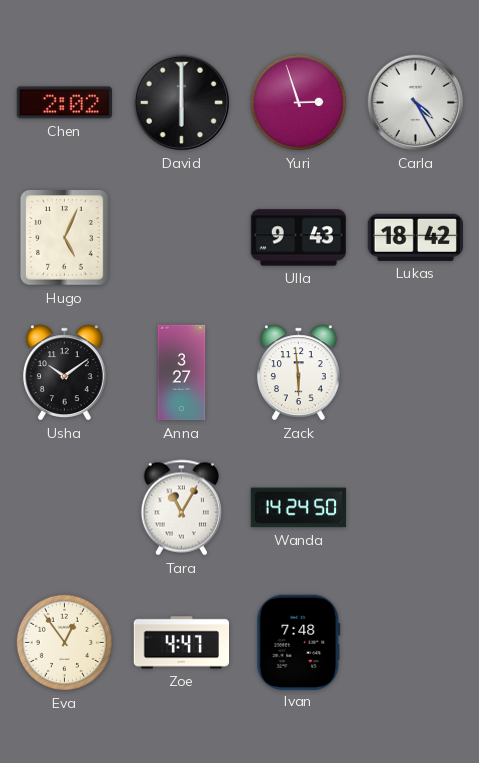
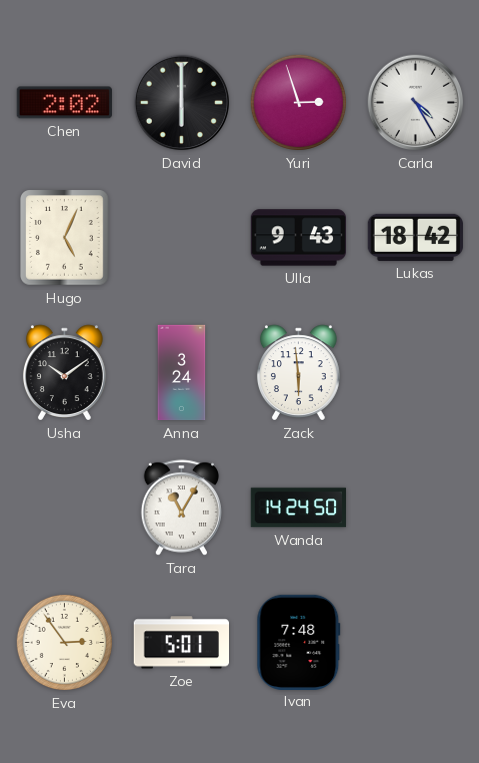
Anna: 3:27 -> 3:24
Eva: 12:54 -> 2:54
Zoe: 4:47 -> 5:01
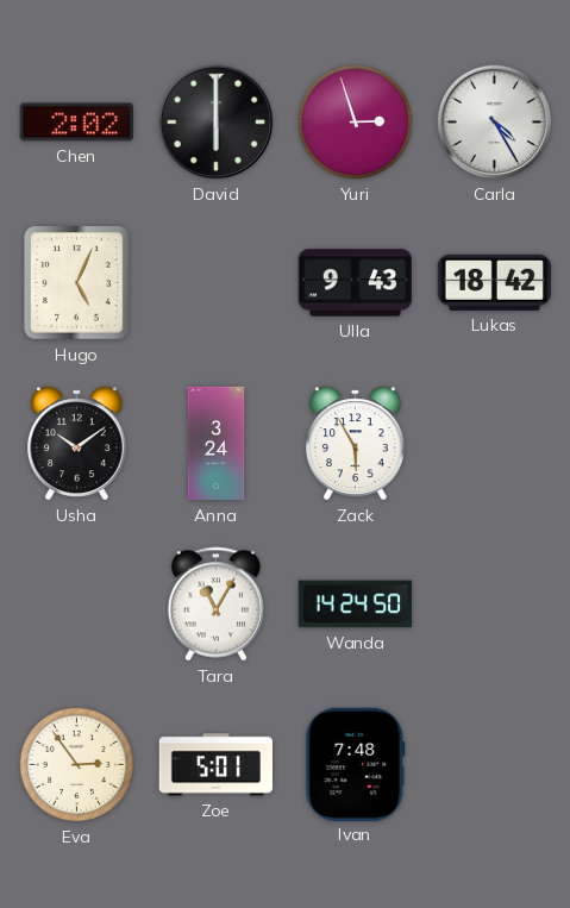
Zack: 5:59 -> 5:55
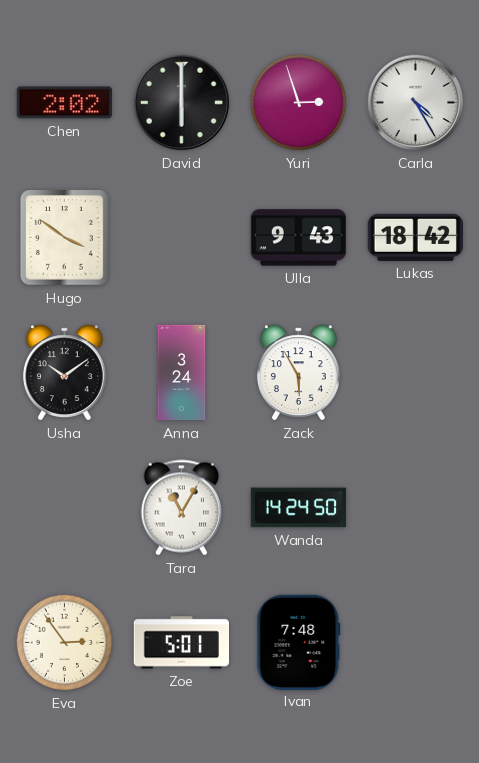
Hugo: 5:04 -> 3:51
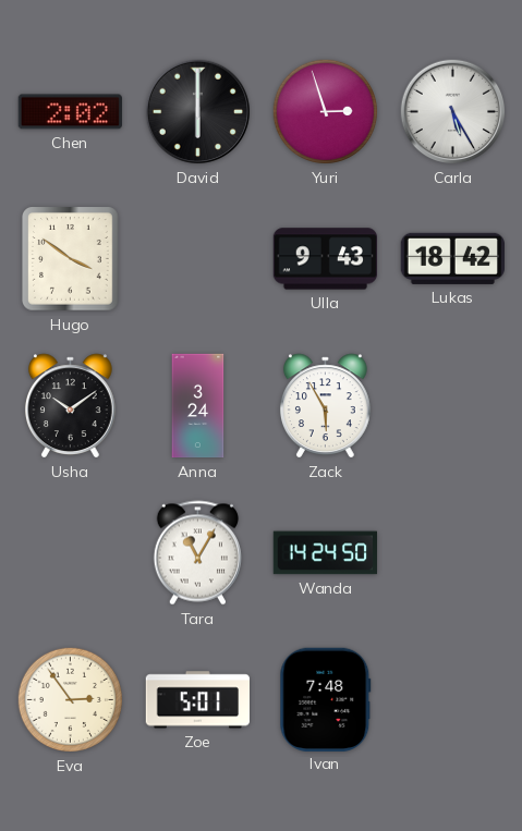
Carla: 4:25 -> 5:25
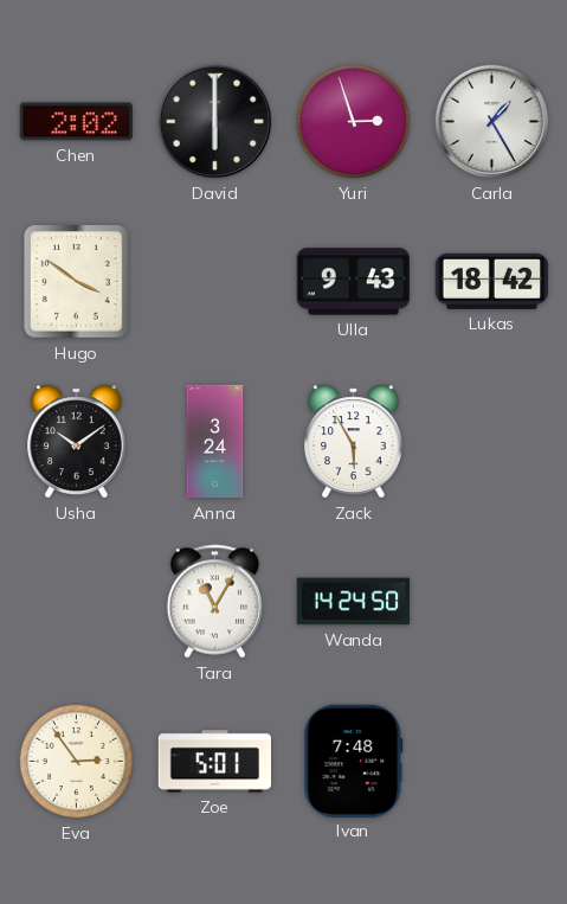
Carla: 5:25 -> 1:25
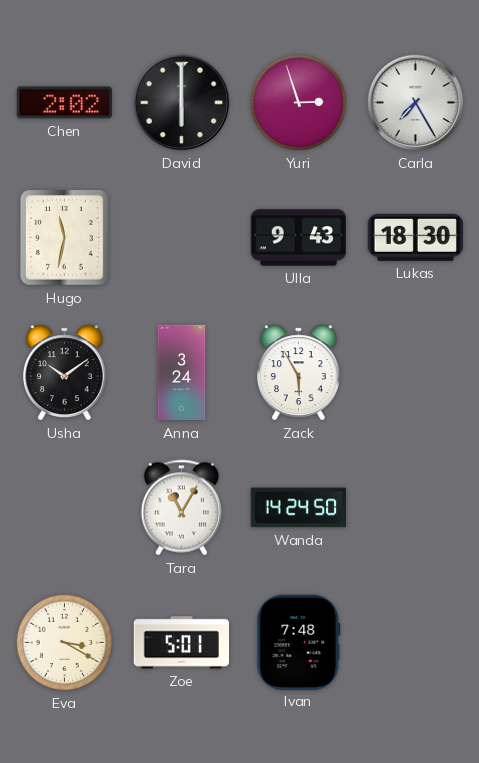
Carla: 1:25 -> 7:25
Hugo: 3:51 -> 11:32
Lukas: 18:42 -> 18:30
Eva: 2:54 -> 3:20
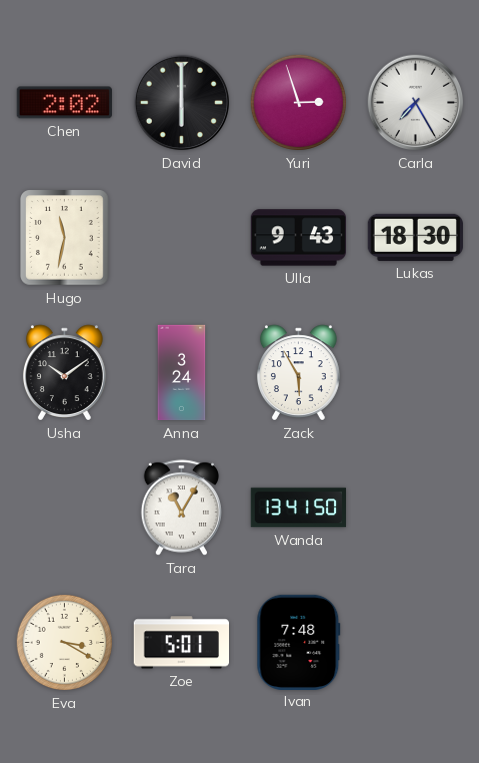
Wanda: 14:24 -> 13:41
